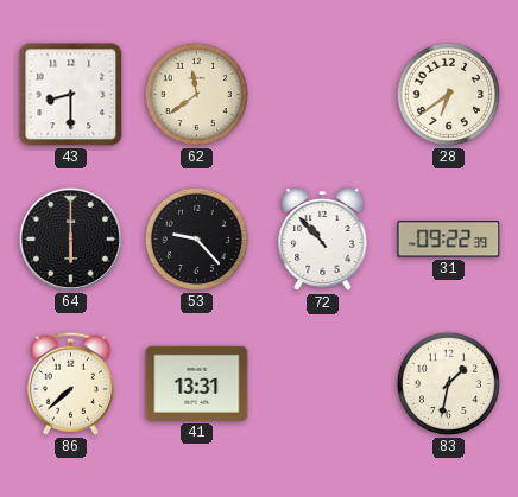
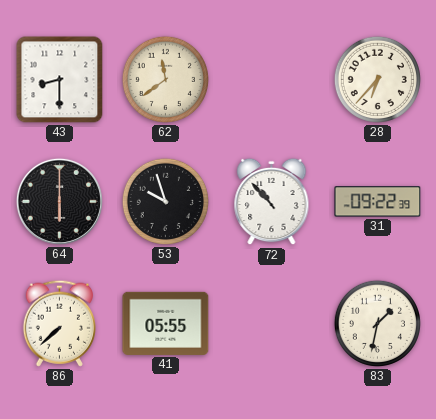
28: 6:39 -> 6:37
53: 9:23 -> 9:57
41: 13:31 -> 05:55
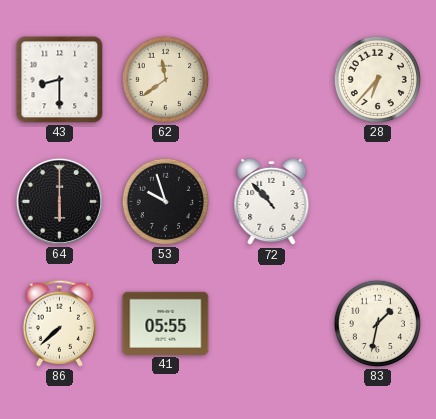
31: 09:22 -> none
